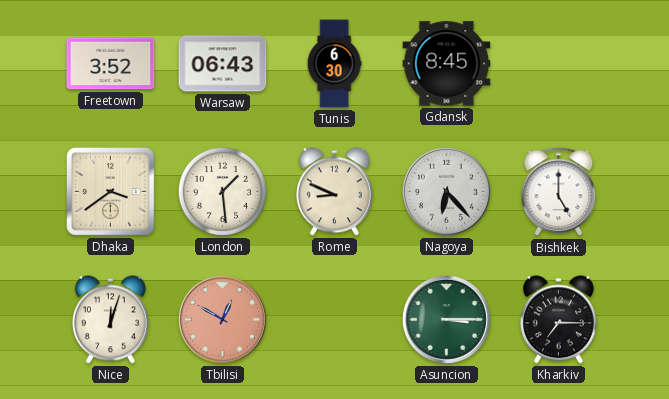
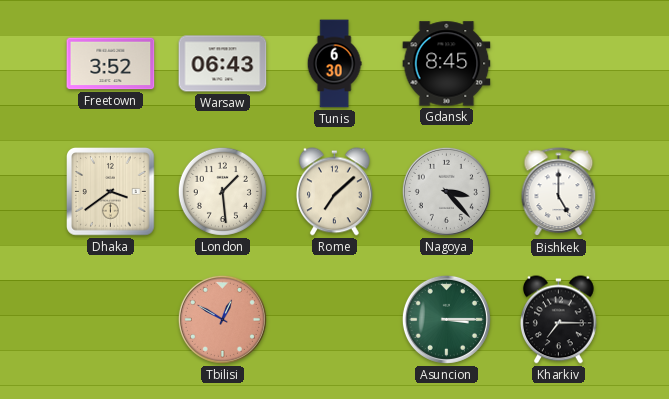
Rome: 8:49 -> 7:08
Nagoya: 6:23 -> 3:23
Nice: 12:03 -> none
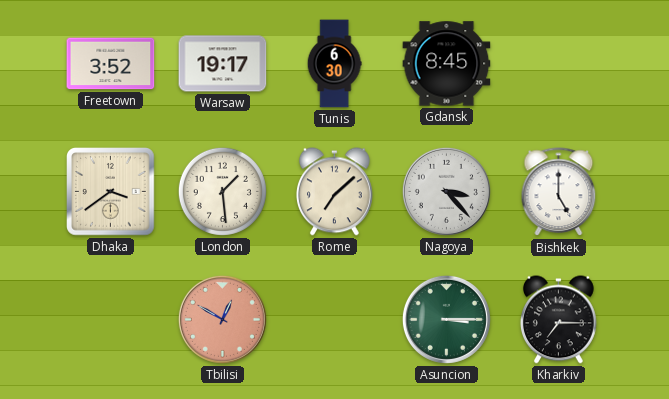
Warsaw: 06:43 -> 19:17
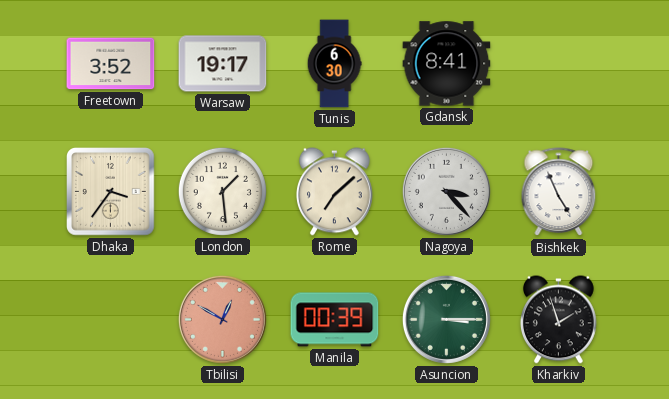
Gdansk: 8:45 -> 8:41
Dhaka: 3:39 -> 3:36
Bishkek: 5:00 -> 4:56
Manila: none -> 00:39
Kharkiv: 7:15 -> 1:57
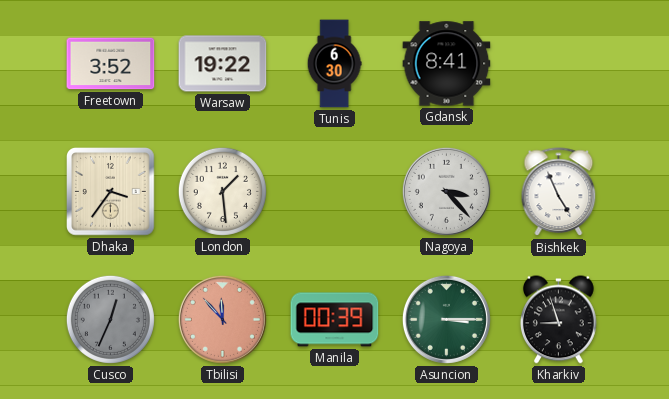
Warsaw: 19:17 -> 19:22
Rome: 7:08 -> none
Cusco: none -> 12:34
Tbilisi: 12:50 -> 11:53
Kharkiv: 1:57 -> 8:57
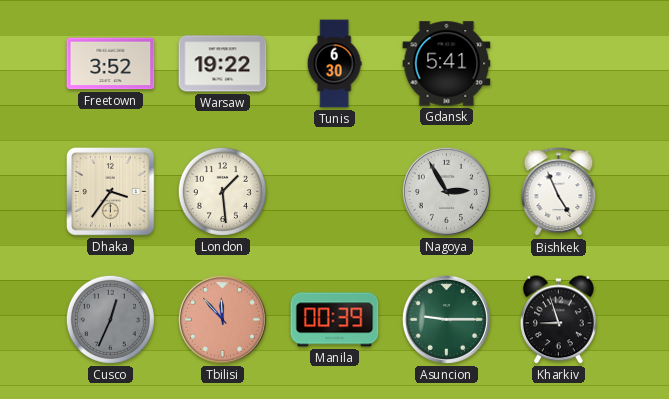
Gdansk: 8:41 -> 5:41
Nagoya: 3:23 -> 2:55
Asuncion: 3:15 -> 9:15
